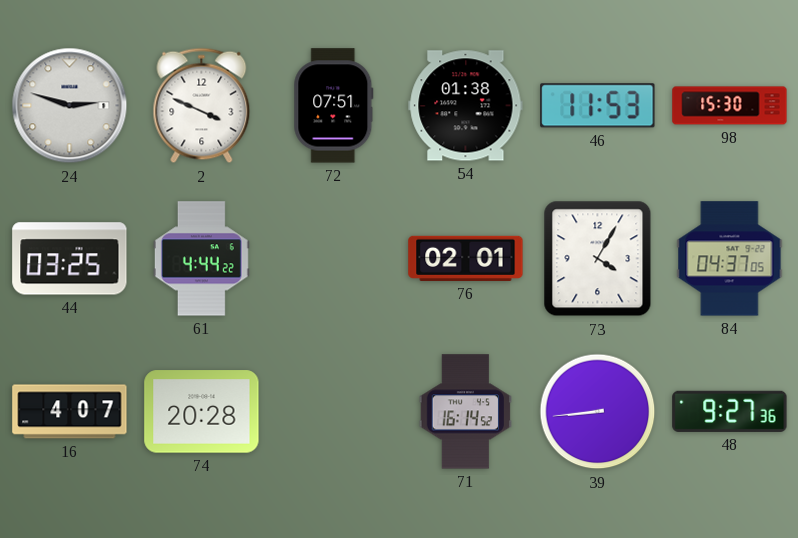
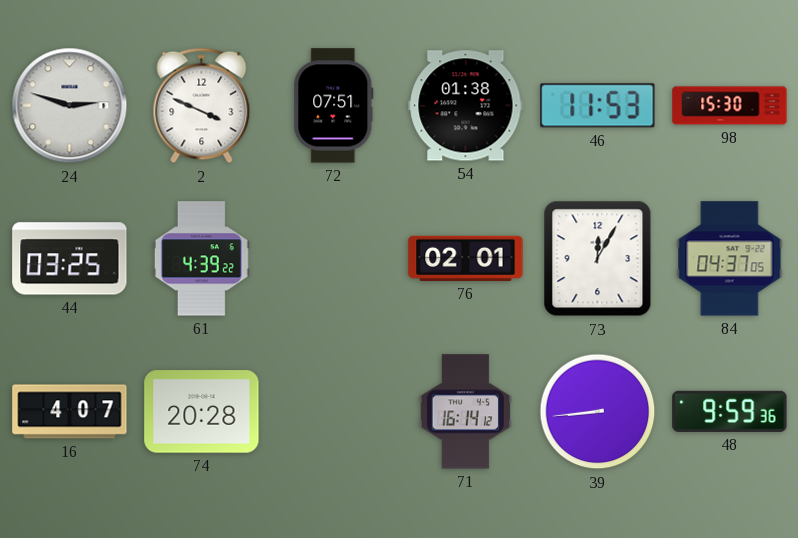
61: 4:44 -> 4:39
73: 4:05 -> 12:05
71: 16:14:52 -> 16:14:12
48: 9:27 -> 9:59
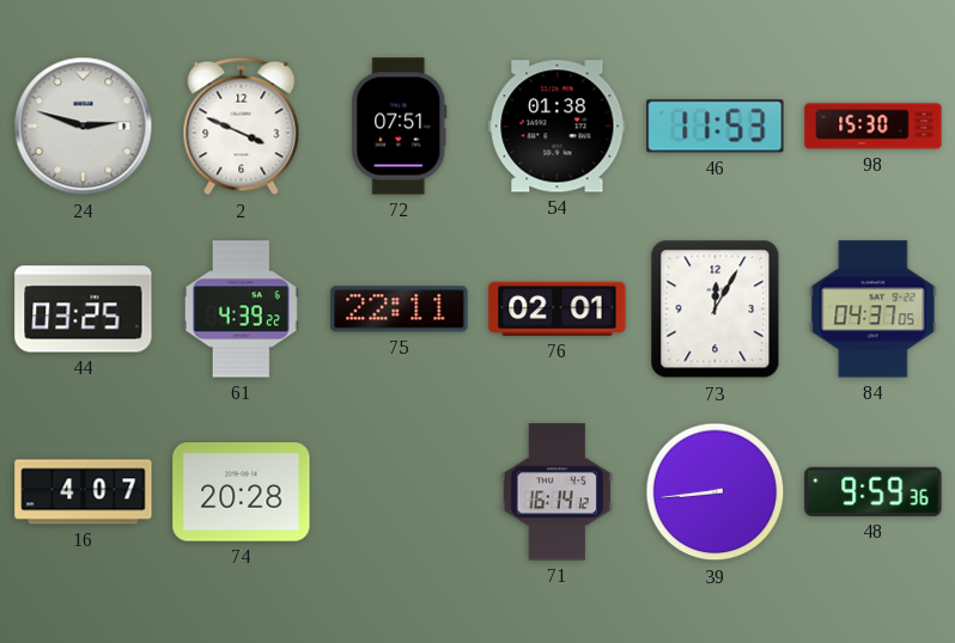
75: none -> 22:11
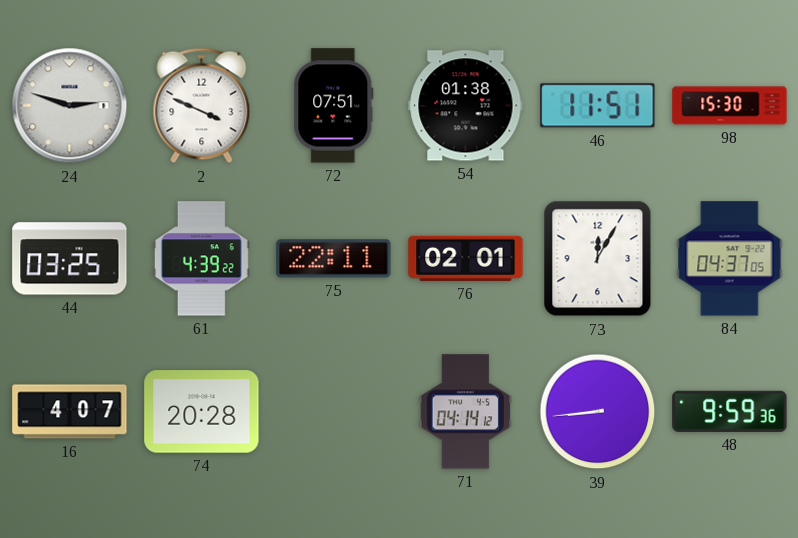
46: 11:53 -> 11:51
71: 16:14 -> 04:14
